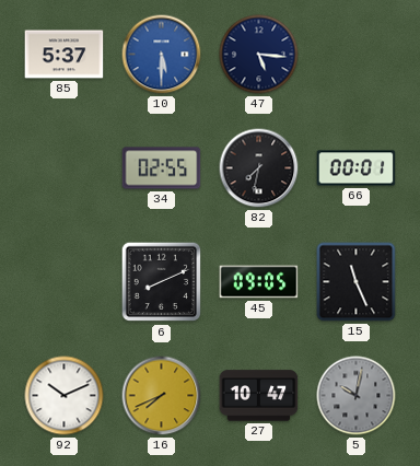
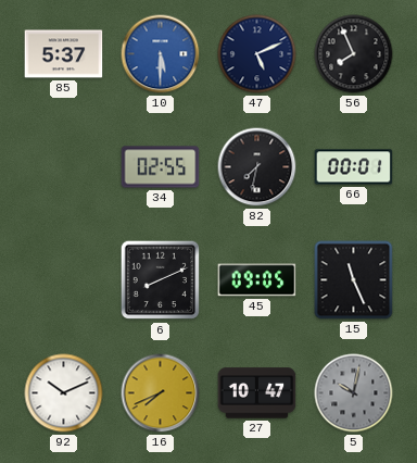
47: 5:16 -> 5:11
56: none -> 7:56
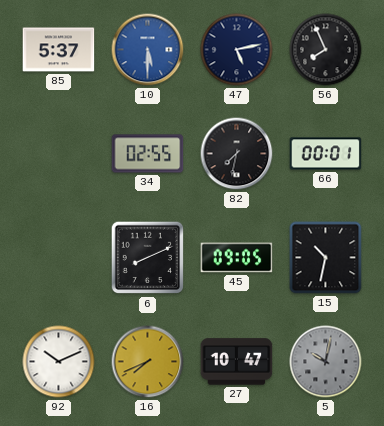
47: 5:11 -> 5:13
15: 11:26 -> 10:32
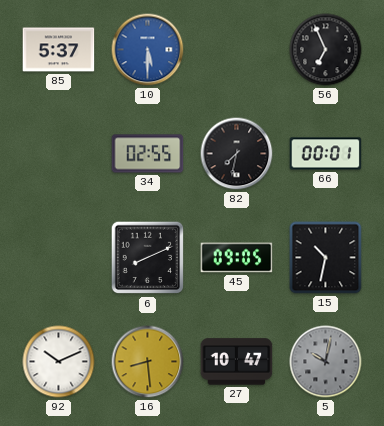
47: 5:13 -> none
56: 7:56 -> 6:56
16: 7:41 -> 8:29
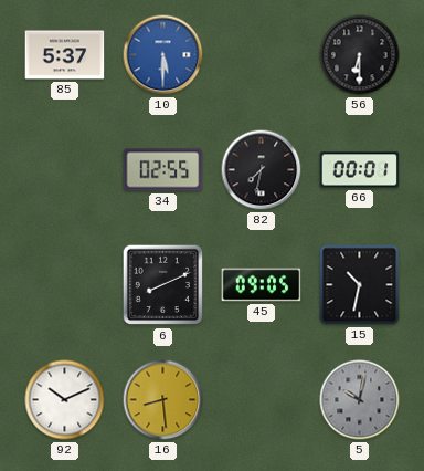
56: 6:56 -> 6:30
27: 10:47 -> none
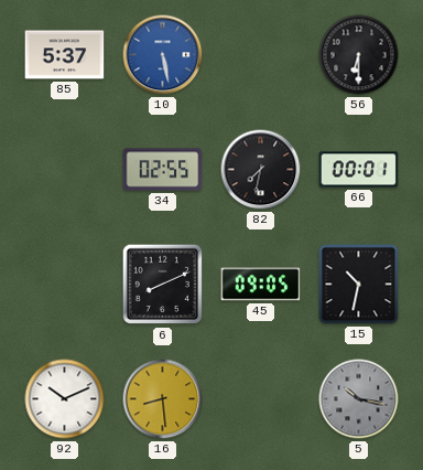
10: 5:30 -> 5:28
5: 10:02 -> 10:17
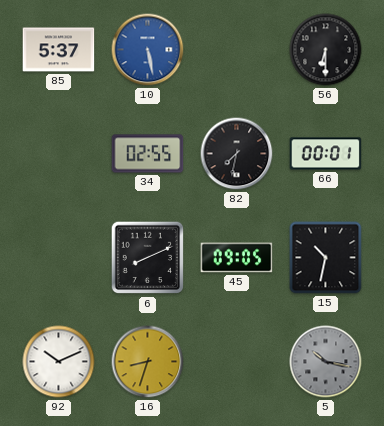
16: 8:29 -> 8:33
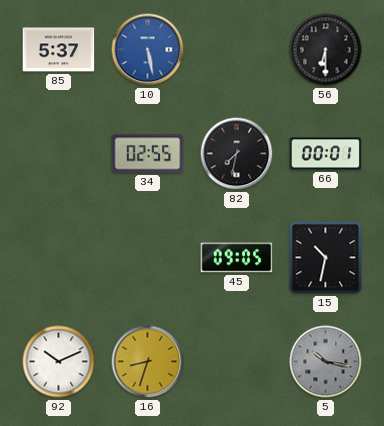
6: 8:11 -> none
